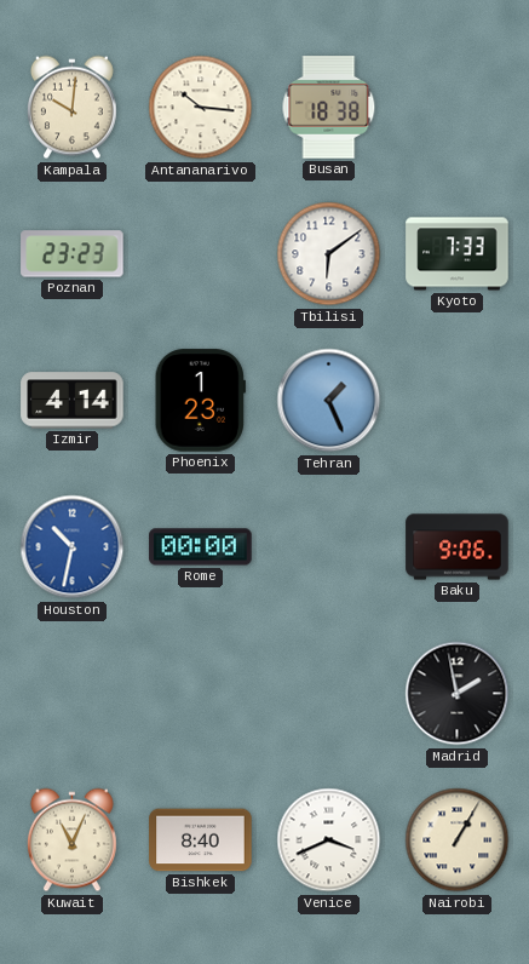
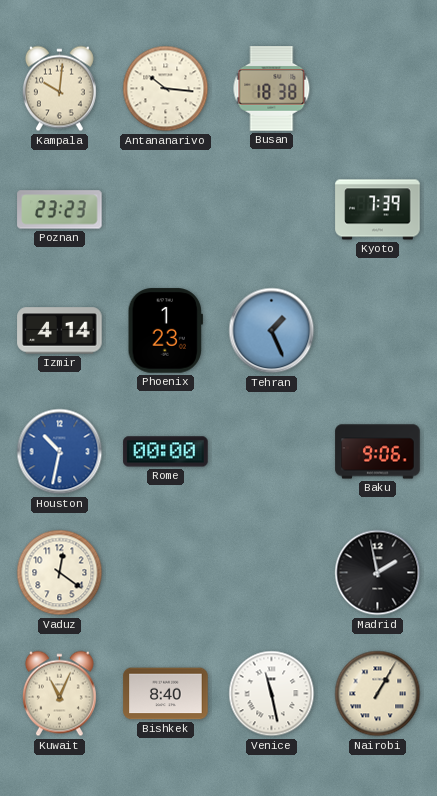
Tbilisi: 6:09 -> none
Kyoto: 7:33 -> 7:39
Vaduz: none -> 12:21
Venice: 3:41 -> 11:28
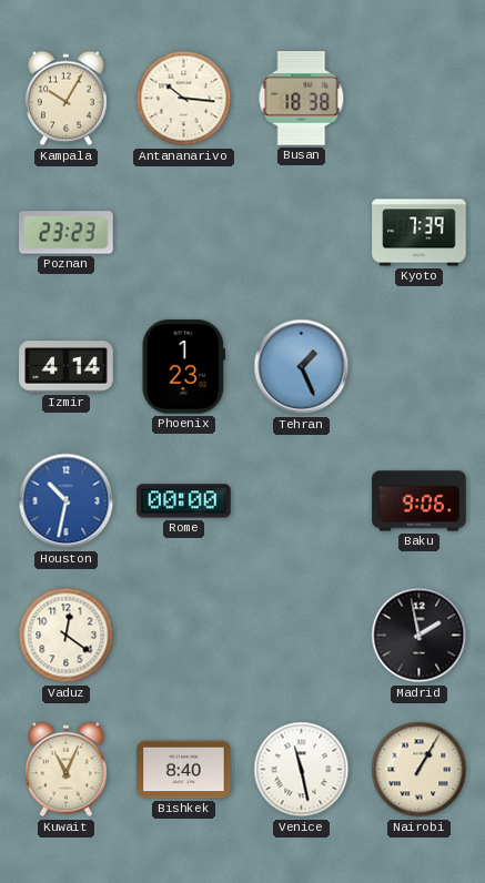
Kampala: 10:01 -> 10:05
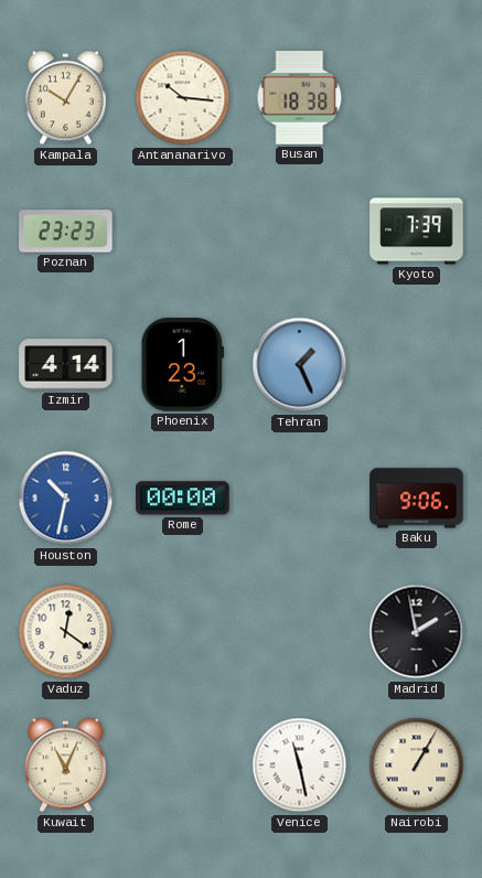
Bishkek: 8:40 -> none
